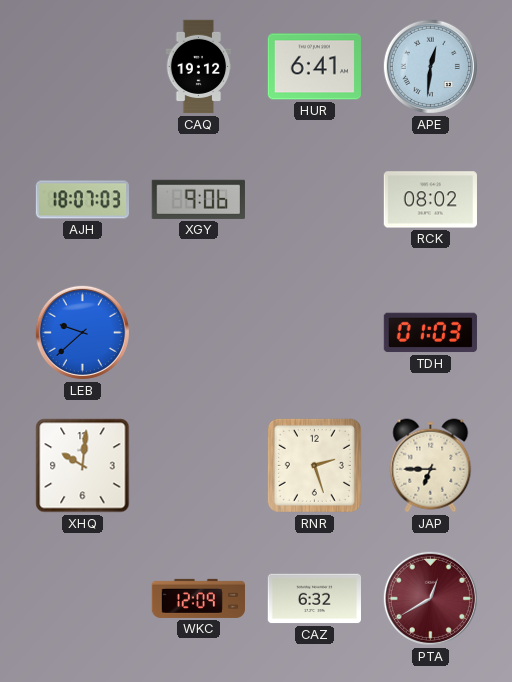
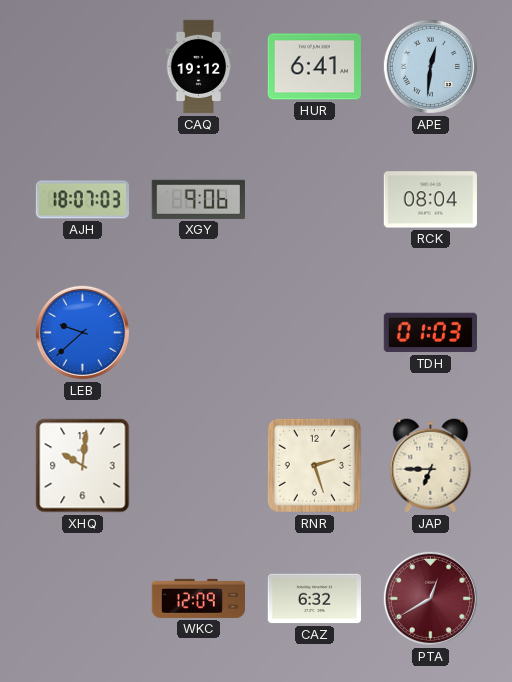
RCK: 08:02 -> 08:04
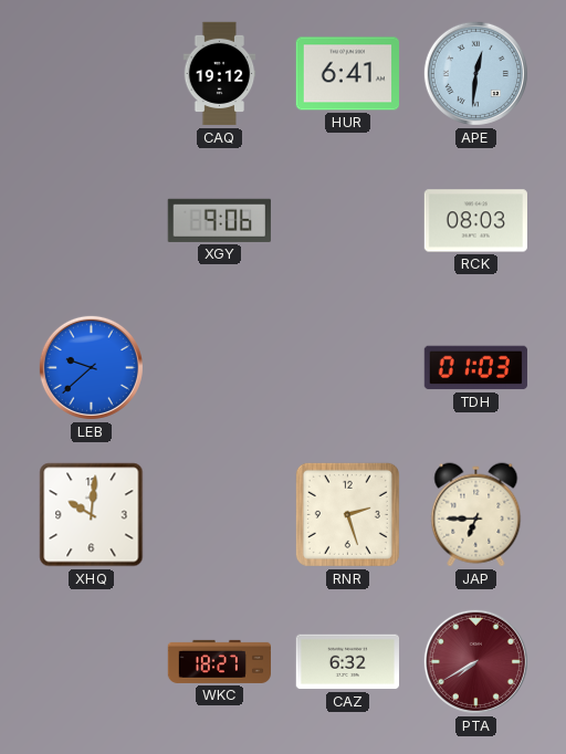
AJH: 18:07 -> none
RCK: 08:04 -> 08:03
WKC: 12:09 -> 18:27
PTA: 12:40 -> 7:40
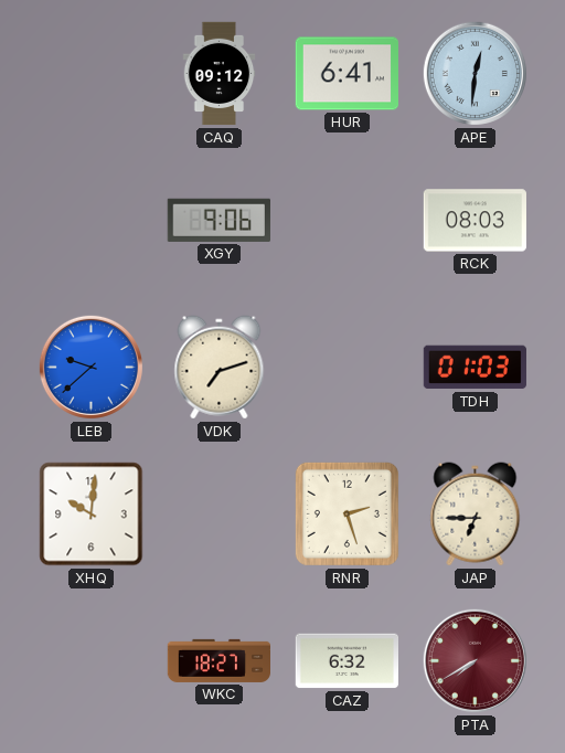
CAQ: 19:12 -> 09:12
VDK: none -> 7:12
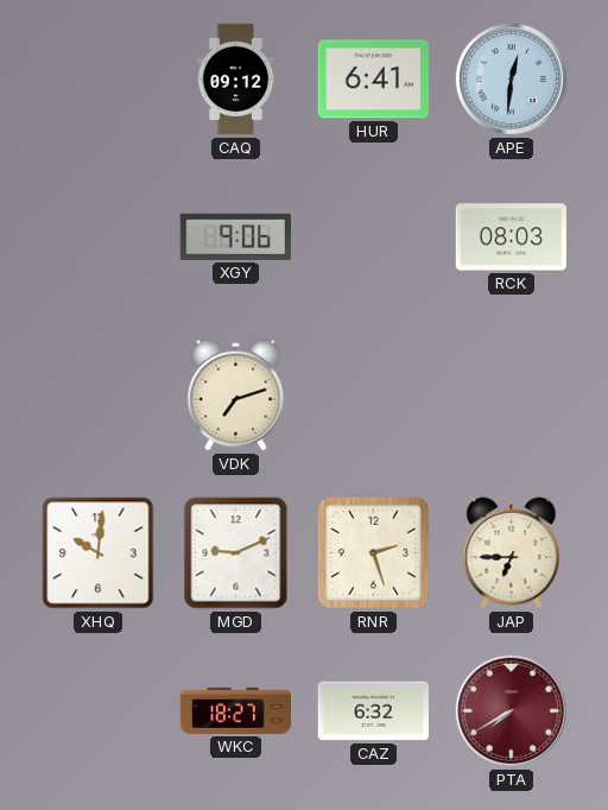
LEB: 9:38 -> none
TDH: 01:03 -> none
MGD: none -> 9:11
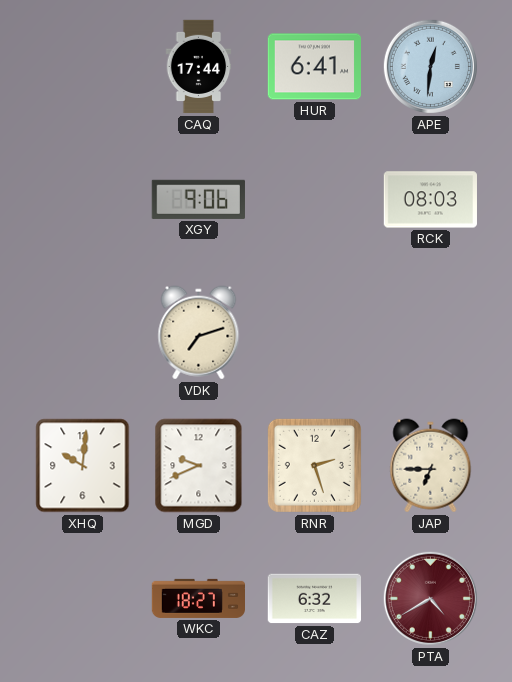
CAQ: 09:12 -> 17:44
MGD: 9:11 -> 9:41
PTA: 7:40 -> 4:40
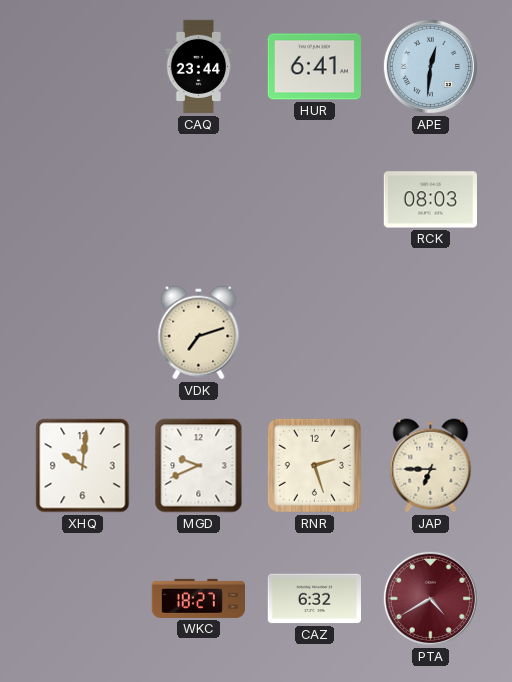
CAQ: 17:44 -> 23:44
XGY: 9:06 -> none
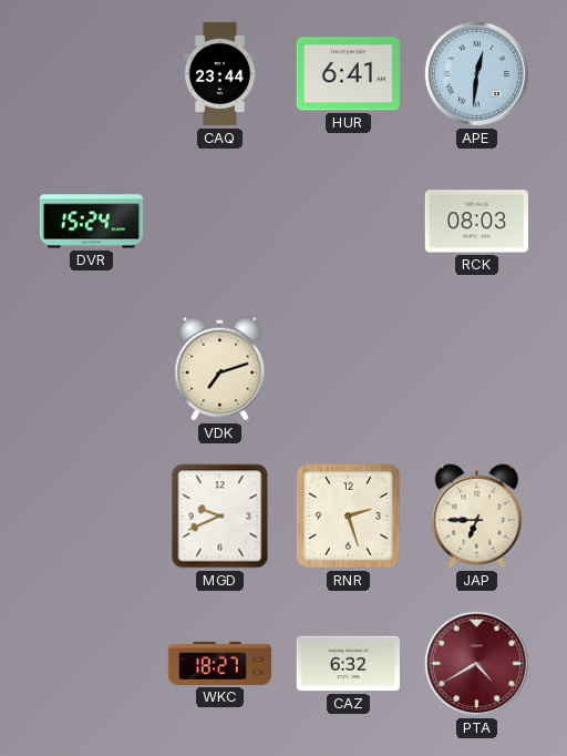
DVR: none -> 15:24
XHQ: 10:01 -> none
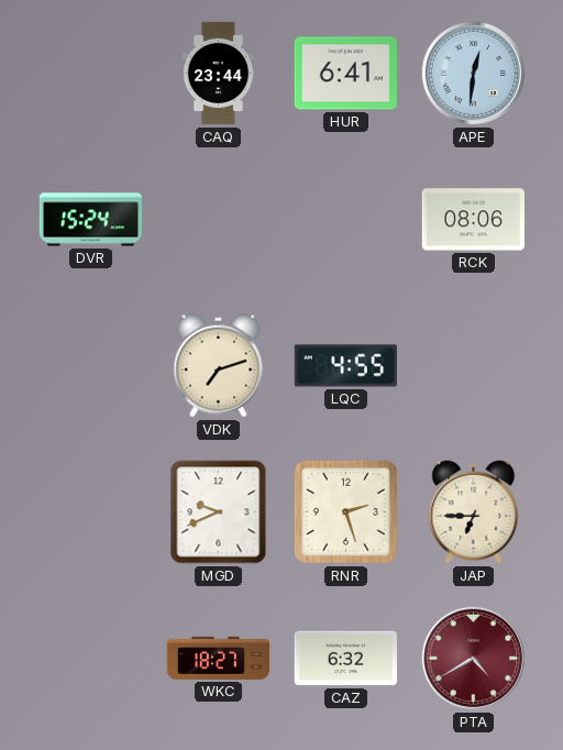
RCK: 08:03 -> 08:06
LQC: none -> 4:55
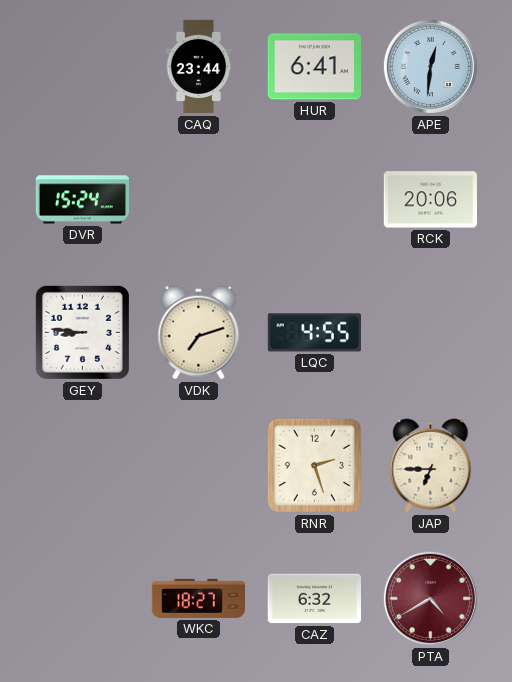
RCK: 08:06 -> 20:06
GEY: none -> 8:46
MGD: 9:41 -> none
